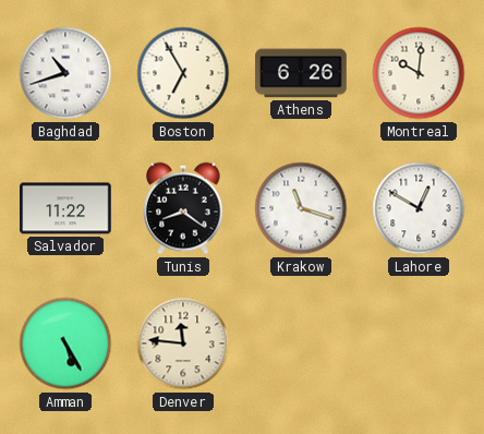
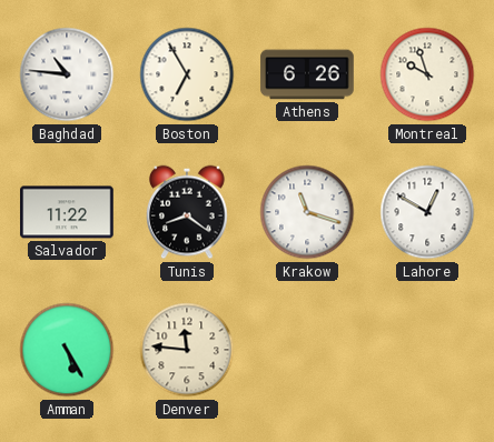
Baghdad: 10:42 -> 10:46
Montreal: 10:01 -> 9:57
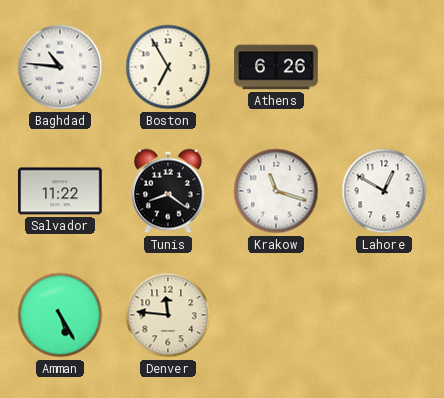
Montreal: 9:57 -> none
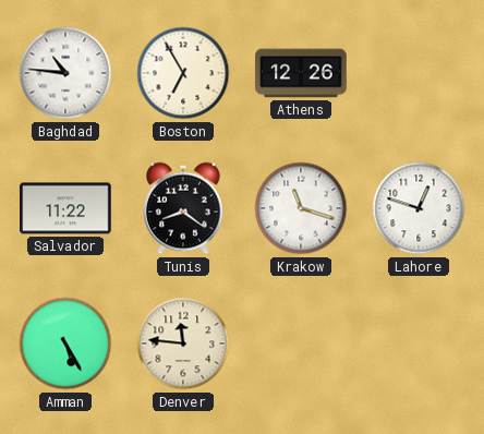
Athens: 6:26 -> 12:26
Lahore: 12:50 -> 12:48
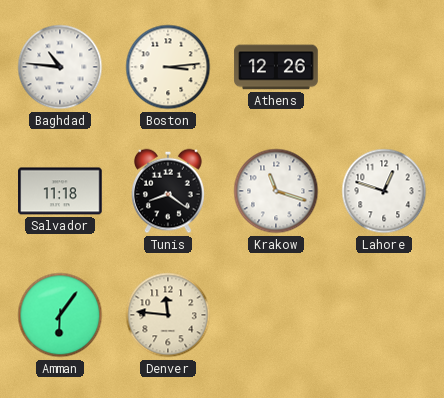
Boston: 6:55 -> 3:14
Salvador: 11:22 -> 11:18
Amman: 5:25 -> 6:06
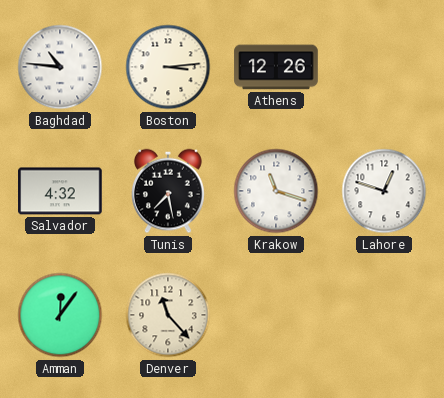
Salvador: 11:18 -> 4:32
Tunis: 8:21 -> 7:28
Amman: 6:06 -> 12:06
Denver: 11:46 -> 11:23
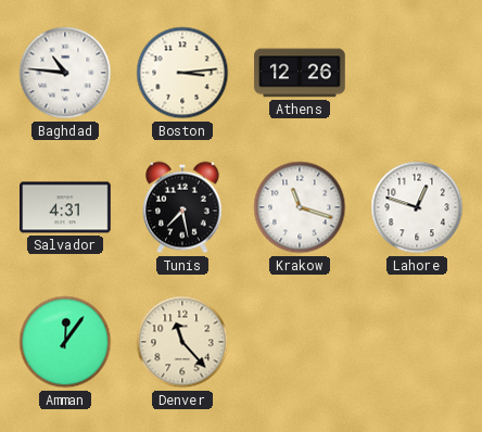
Salvador: 4:32 -> 4:31
